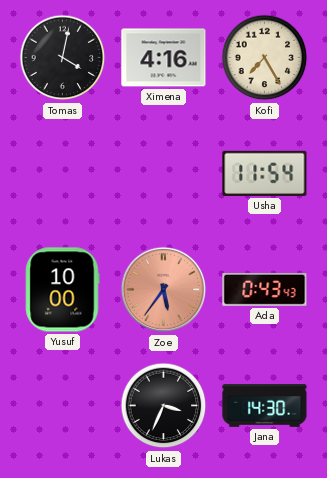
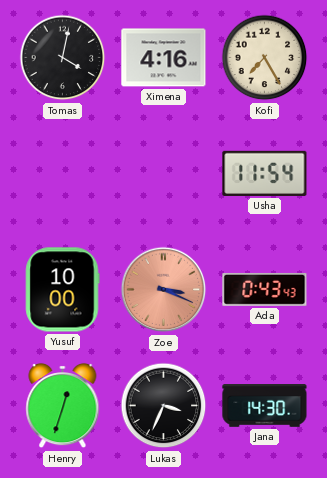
Zoe: 5:36 -> 3:19
Henry: none -> 12:33
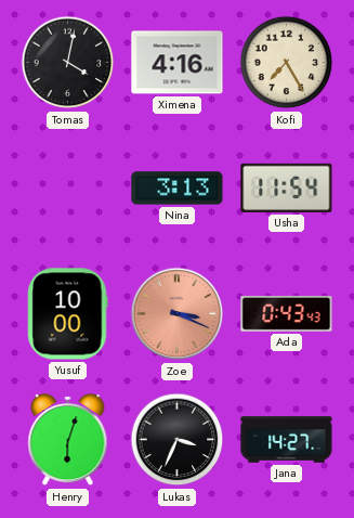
Nina: none -> 3:13
Henry: 12:33 -> 6:03
Jana: 14:30 -> 14:27
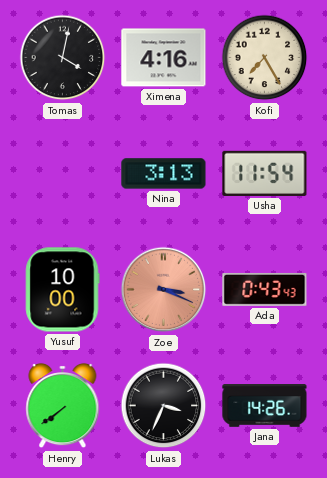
Henry: 6:03 -> 7:39
Jana: 14:27 -> 14:26
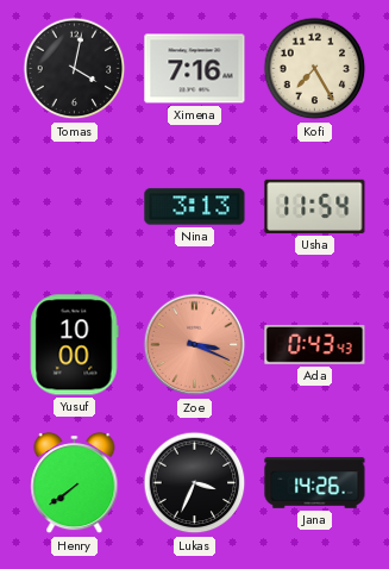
Ximena: 4:16 -> 7:16
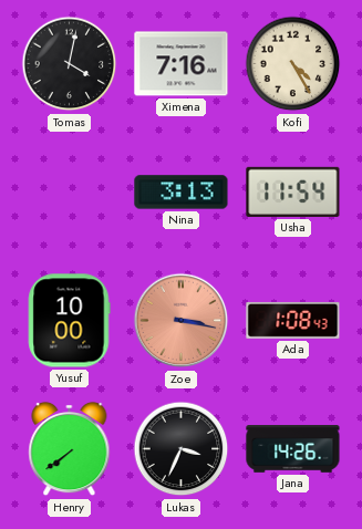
Kofi: 7:25 -> 4:25
Zoe: 3:19 -> 3:17
Ada: 0:43 -> 1:08
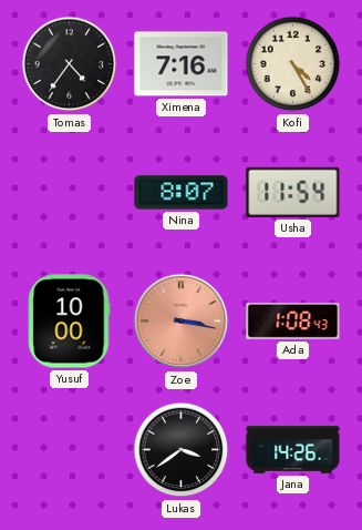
Tomas: 4:02 -> 4:36
Nina: 3:13 -> 8:07
Henry: 7:39 -> none
Lukas: 3:34 -> 3:39
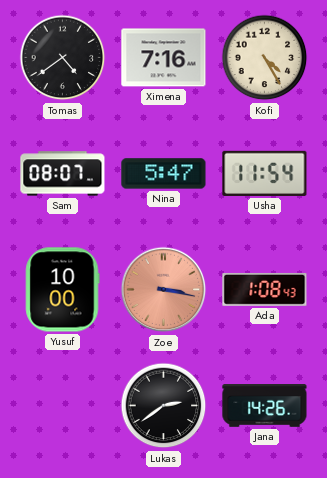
Tomas: 4:36 -> 4:39
Sam: none -> 08:07
Nina: 8:07 -> 5:47
Lukas: 3:39 -> 2:39
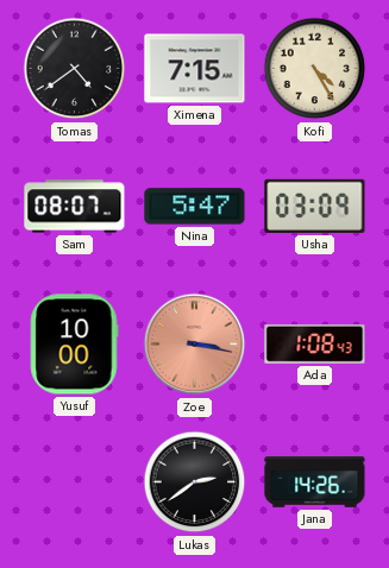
Ximena: 7:16 -> 7:15
Usha: 11:54 -> 03:09
